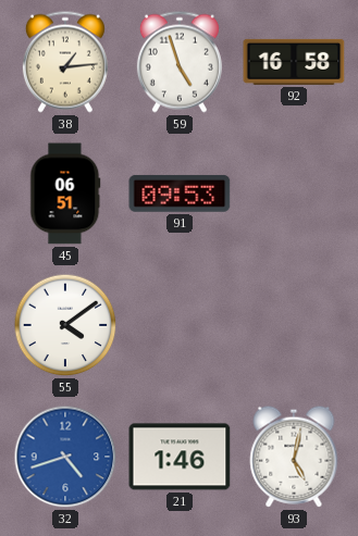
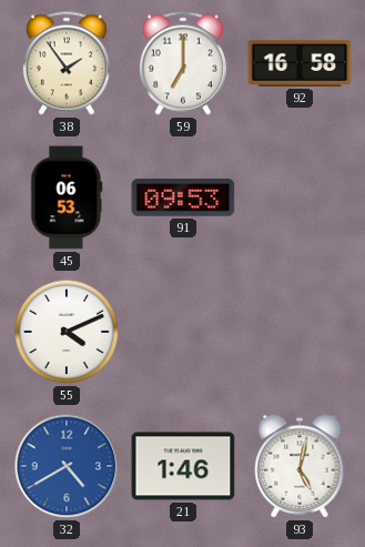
38: 1:14 -> 1:54
59: 4:57 -> 7:00
45: 06:51 -> 06:53
55: 4:09 -> 4:11
32: 4:42 -> 4:40
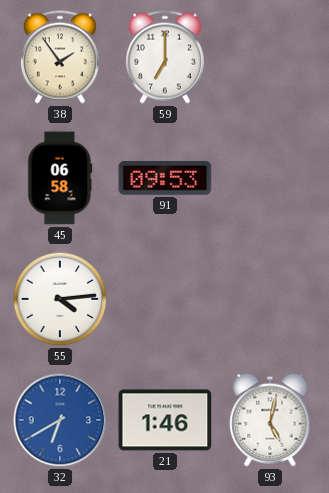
92: 16:58 -> none
45: 06:53 -> 06:58
55: 4:11 -> 4:14
32: 4:40 -> 6:40
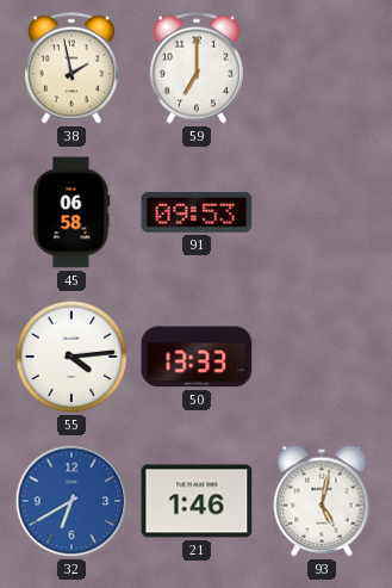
38: 1:54 -> 1:58
50: none -> 13:33
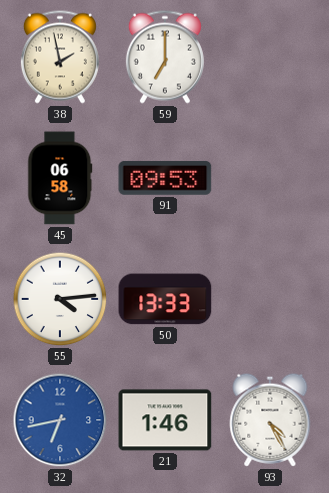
32: 6:40 -> 6:43
93: 5:02 -> 4:25
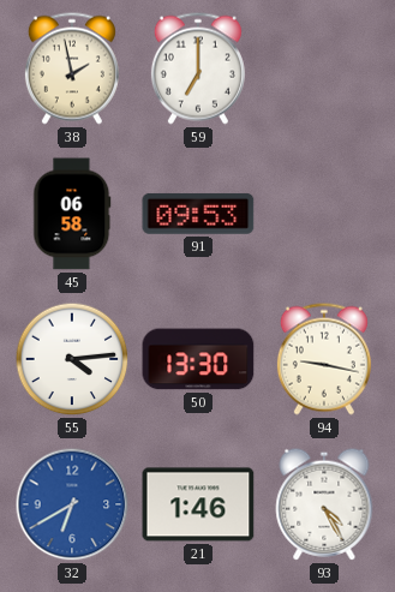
50: 13:33 -> 13:30
94: none -> 9:17
32: 6:43 -> 6:40
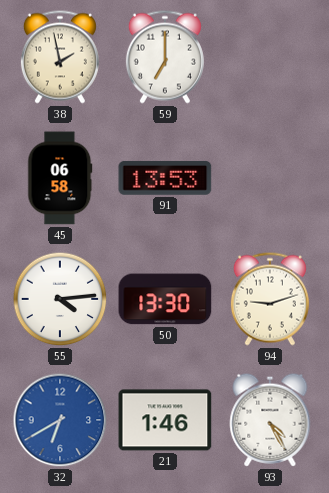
91: 09:53 -> 13:53
94: 9:17 -> 9:12
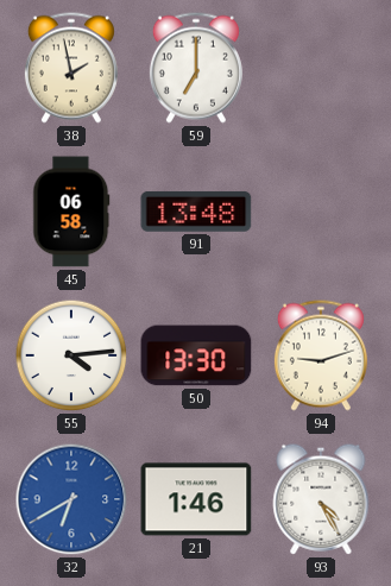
91: 13:53 -> 13:48
